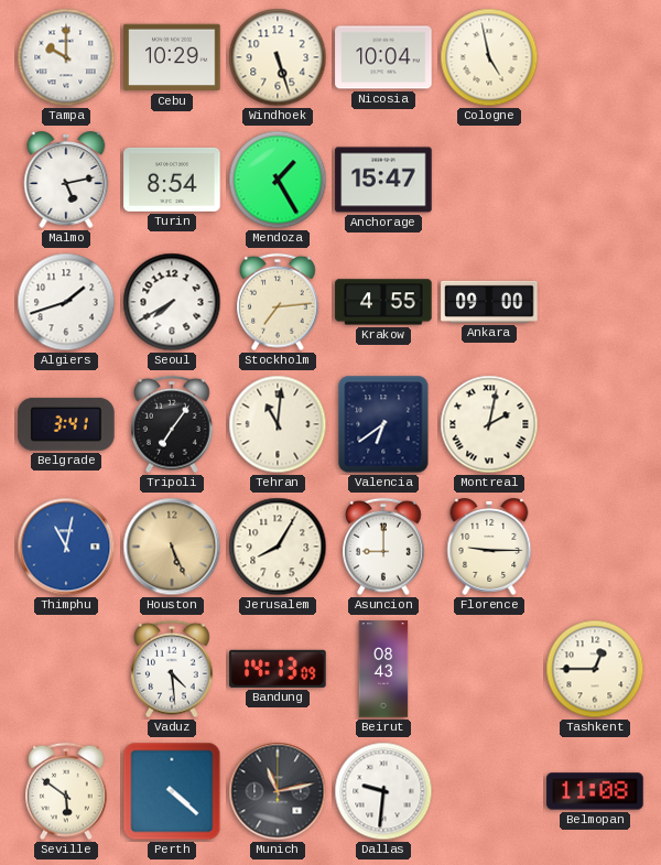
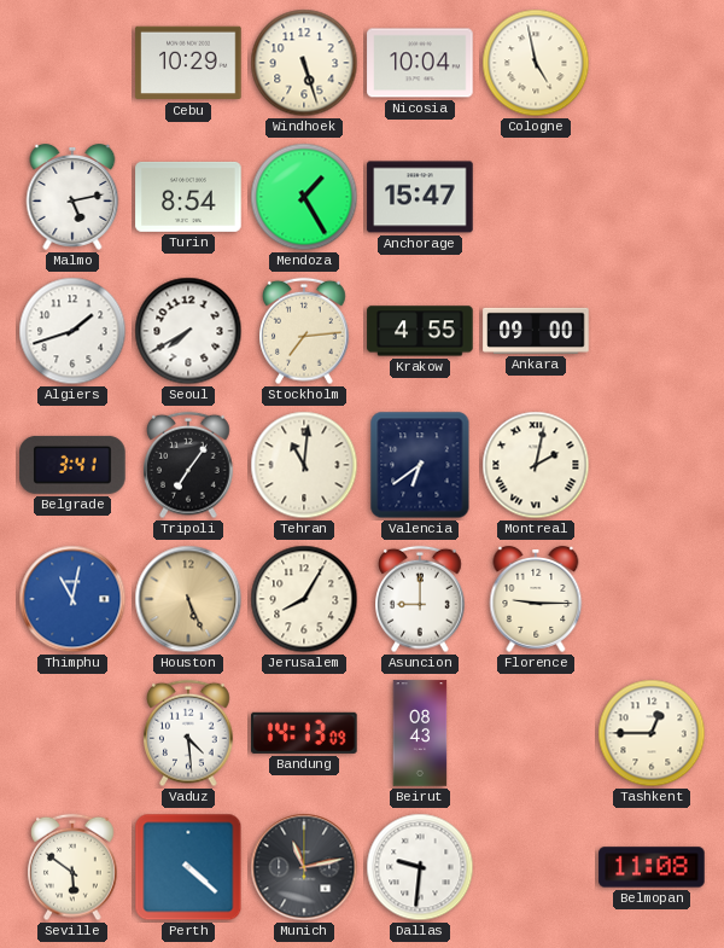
Tampa: 10:00 -> none
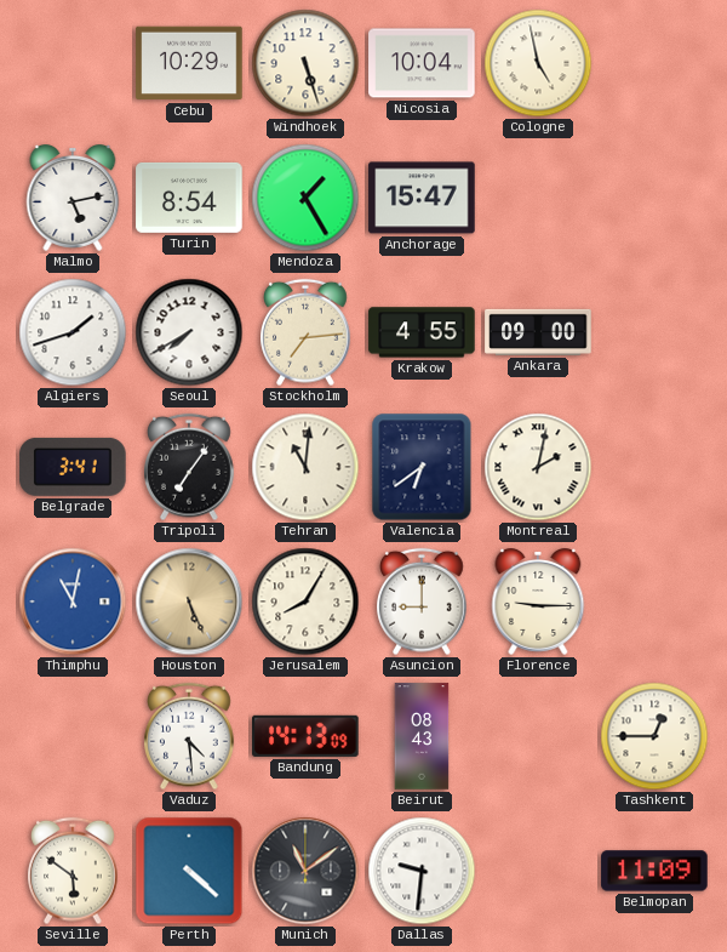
Munich: 11:13 -> 11:09
Belmopan: 11:08 -> 11:09
